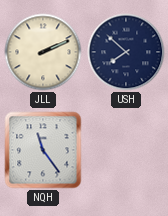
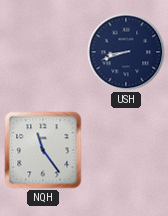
JLL: 2:11 -> none
USH: 7:52 -> 8:42
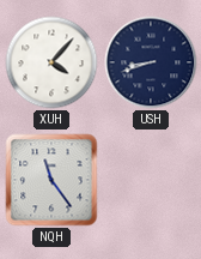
XUH: none -> 4:07
